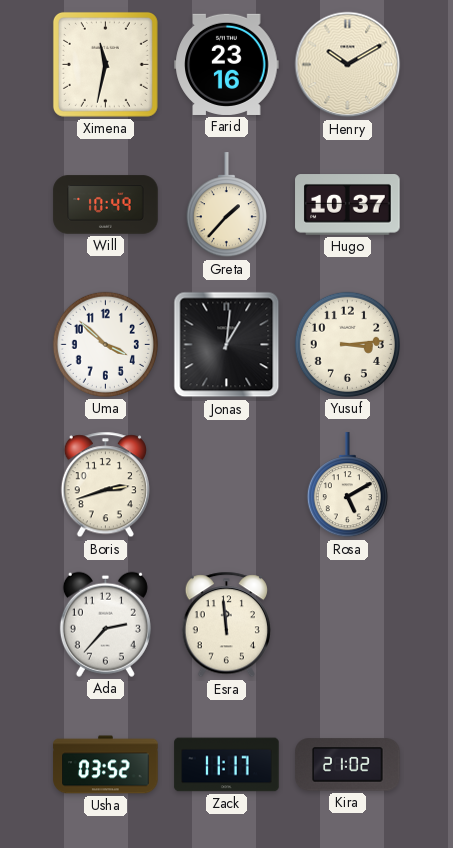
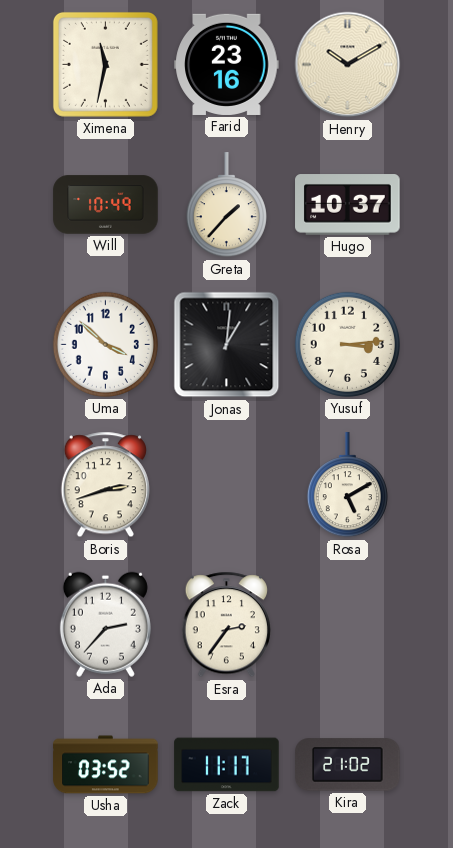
Esra: 11:59 -> 2:36
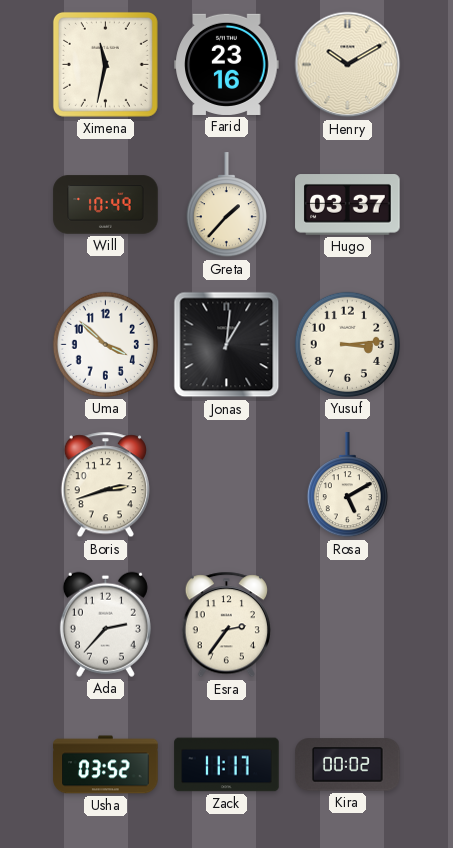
Hugo: 10:37 -> 03:37
Kira: 21:02 -> 00:02
